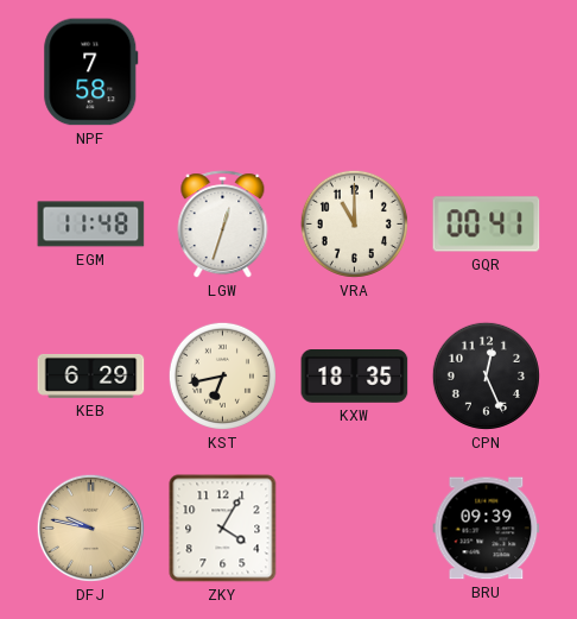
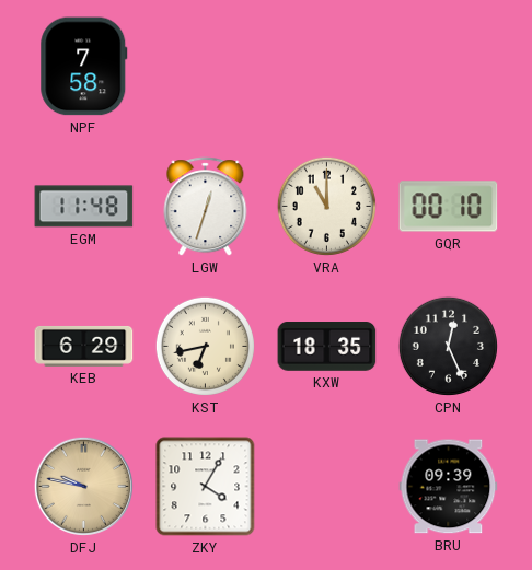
GQR: 00:41 -> 00:10
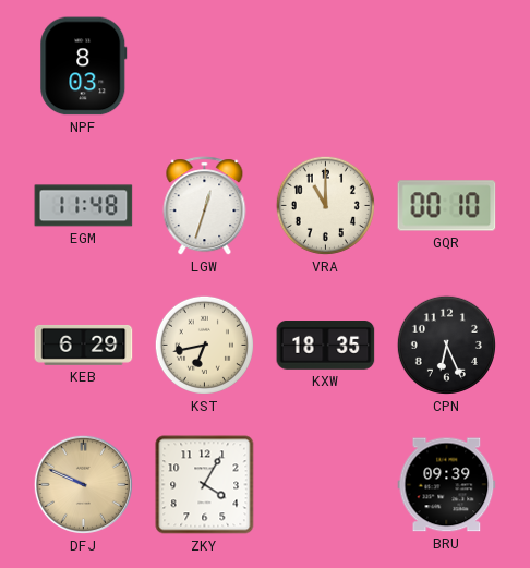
NPF: 7:58 -> 8:03
CPN: 12:26 -> 6:26
DFJ: 9:47 -> 9:49
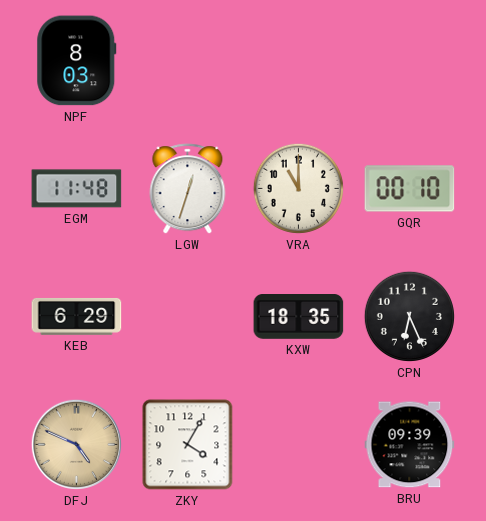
KST: 6:43 -> none
DFJ: 9:49 -> 4:49
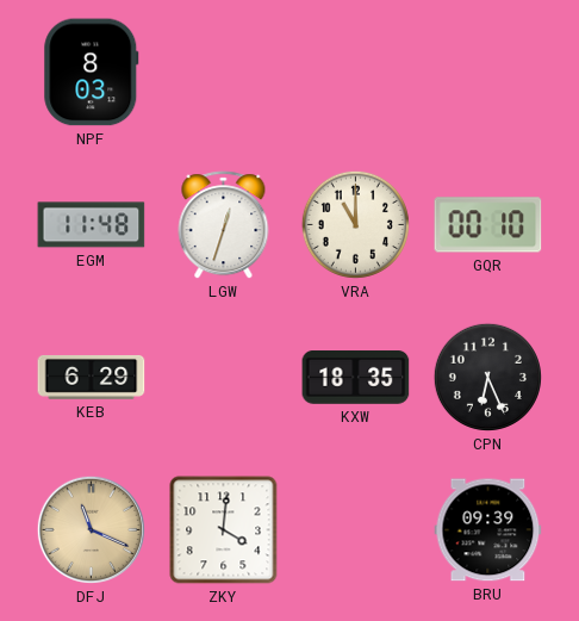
DFJ: 4:49 -> 11:19
ZKY: 4:05 -> 4:01
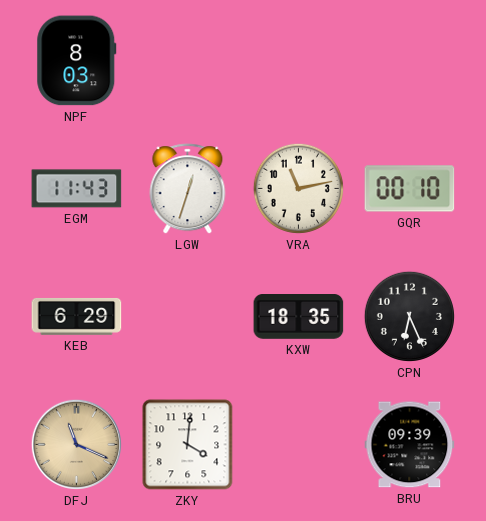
EGM: 11:48 -> 11:43
VRA: 11:00 -> 11:13
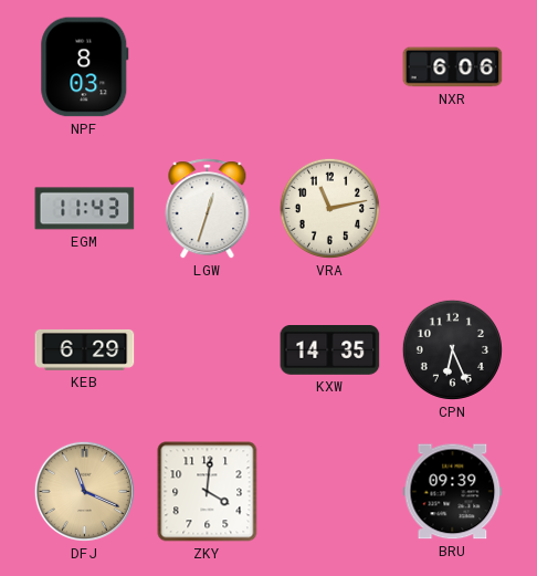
NXR: none -> 6:06
GQR: 00:10 -> none
KXW: 18:35 -> 14:35
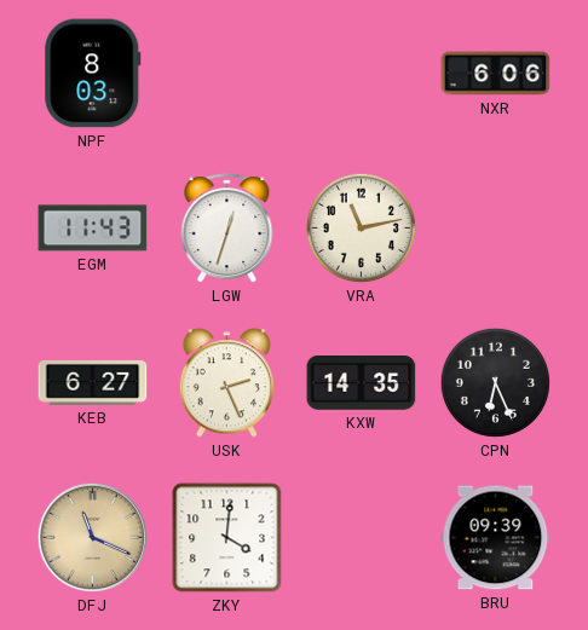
KEB: 6:29 -> 6:27
USK: none -> 2:26
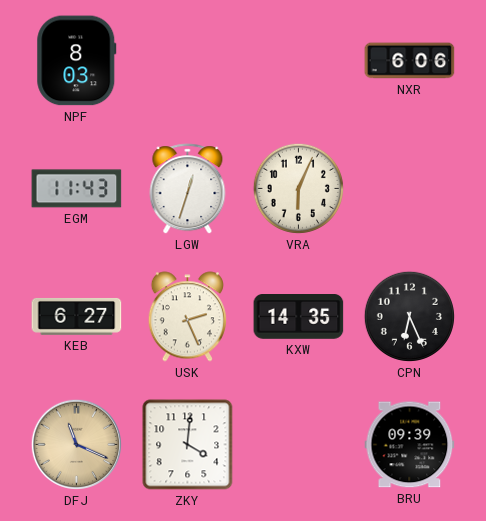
VRA: 11:13 -> 6:04
